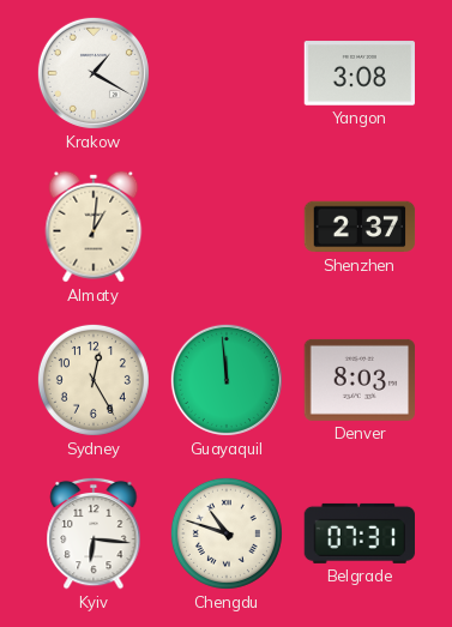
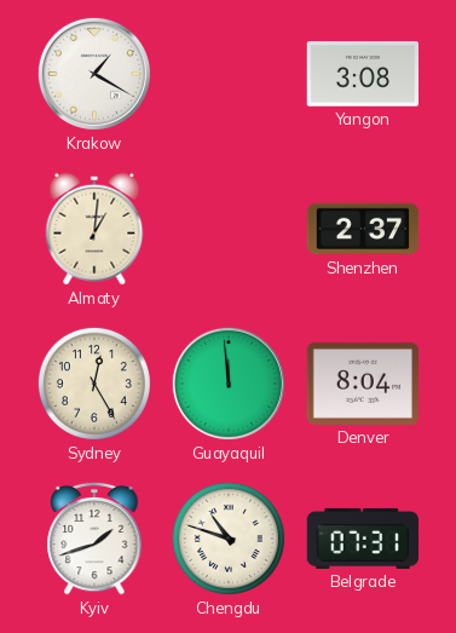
Denver: 8:03 -> 8:04
Kyiv: 6:16 -> 1:42
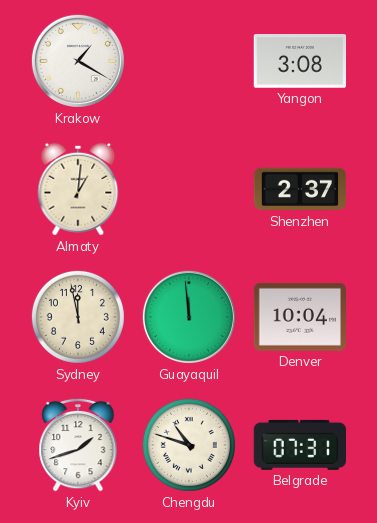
Sydney: 12:25 -> 11:58
Denver: 8:04 -> 10:04
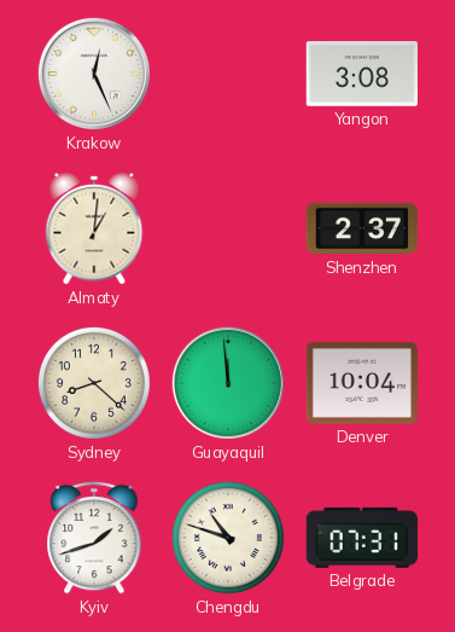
Krakow: 1:20 -> 12:26
Sydney: 11:58 -> 8:22
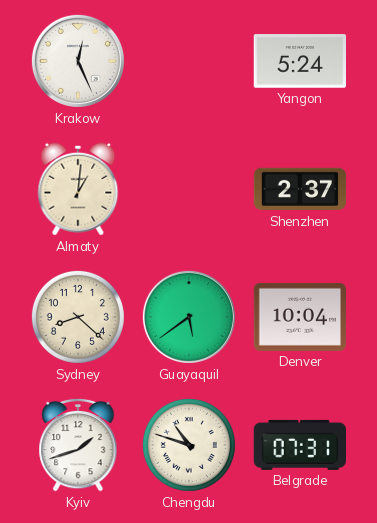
Yangon: 3:08 -> 5:24
Guayaquil: 11:59 -> 5:39
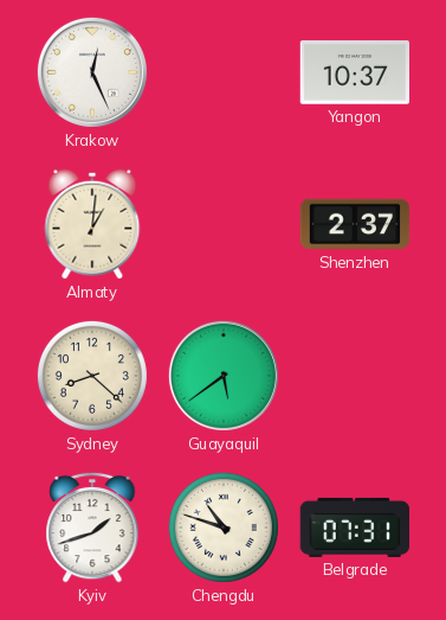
Yangon: 5:24 -> 10:37
Denver: 10:04 -> none
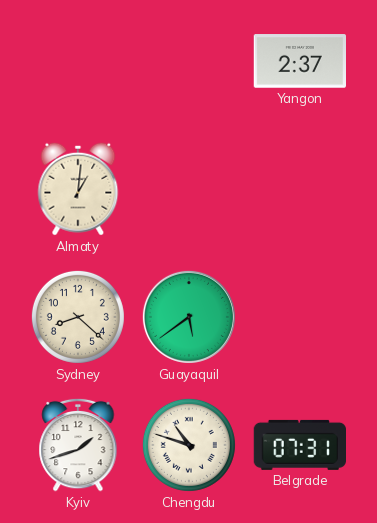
Krakow: 12:26 -> none
Yangon: 10:37 -> 2:37
Shenzhen: 2:37 -> none
